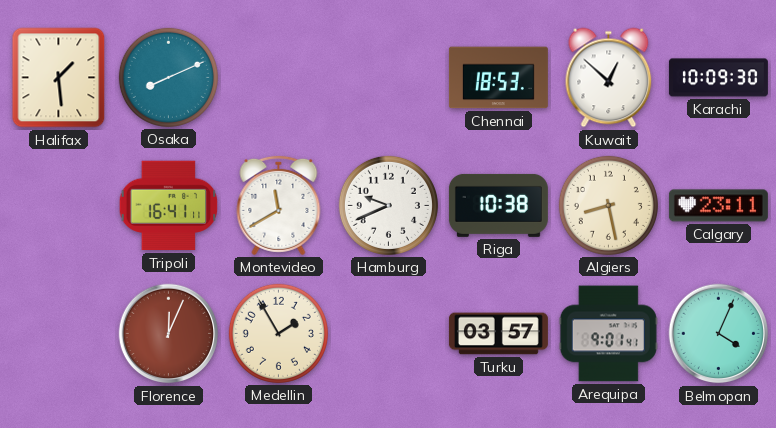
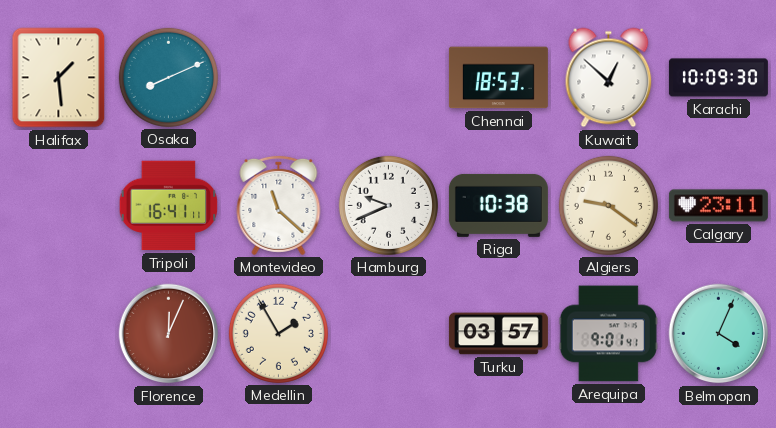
Montevideo: 11:40 -> 11:22
Algiers: 8:28 -> 9:21
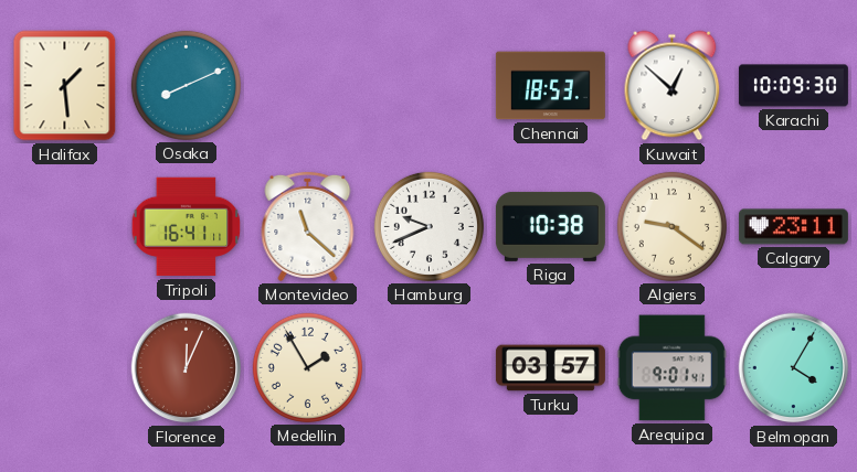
Belmopan: 4:04 -> 4:05
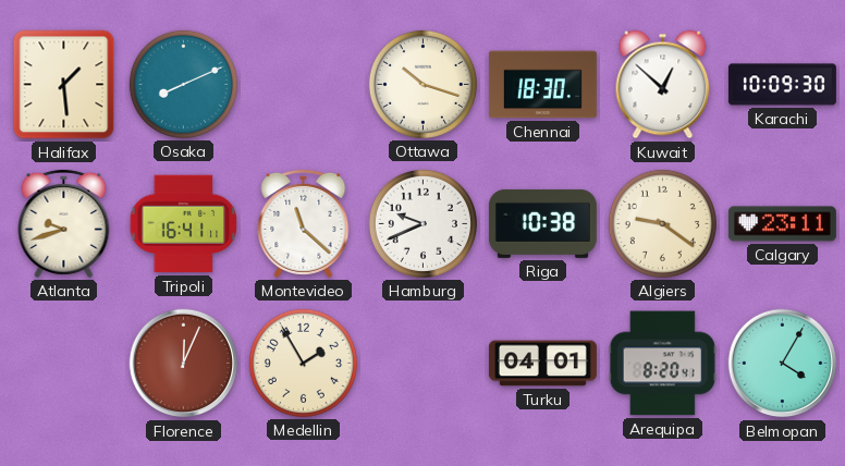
Ottawa: none -> 10:18
Chennai: 18:53 -> 18:30
Atlanta: none -> 9:42
Turku: 03:57 -> 04:01
Arequipa: 9:01 -> 8:20
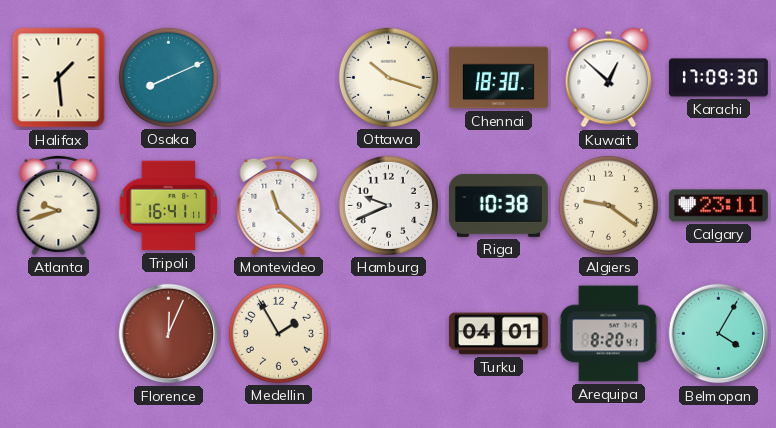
Karachi: 10:09 -> 17:09
